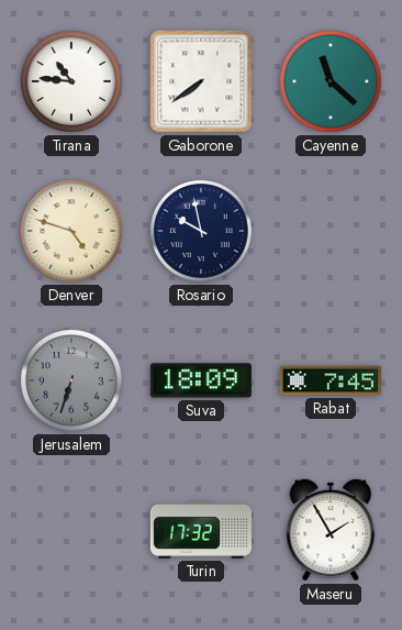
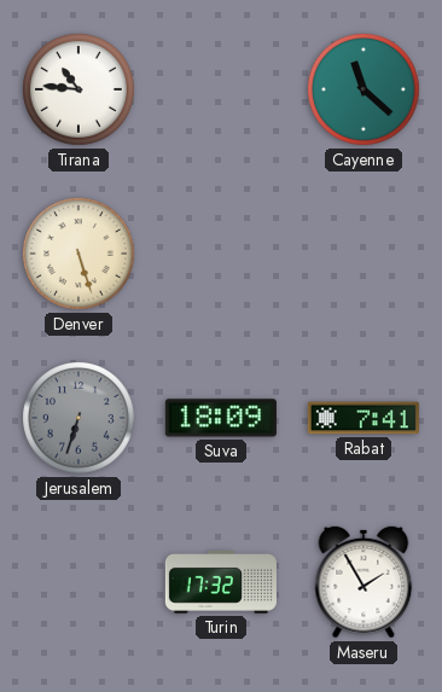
Gaborone: 7:39 -> none
Denver: 4:48 -> 5:27
Rosario: 9:58 -> none
Rabat: 7:45 -> 7:41
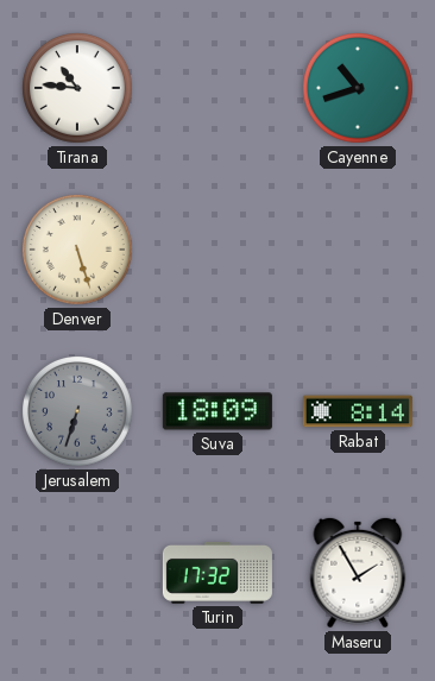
Cayenne: 11:22 -> 10:42
Rabat: 7:41 -> 8:14
